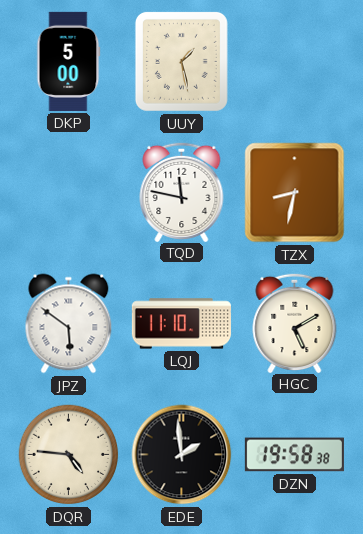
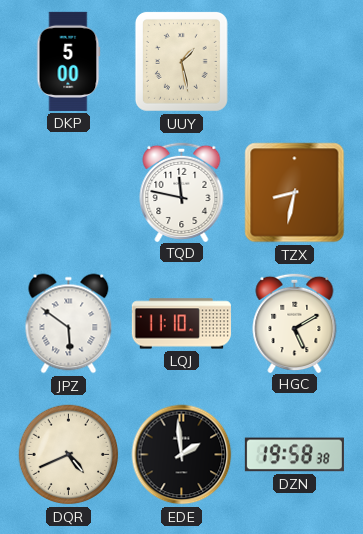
DQR: 4:46 -> 4:41
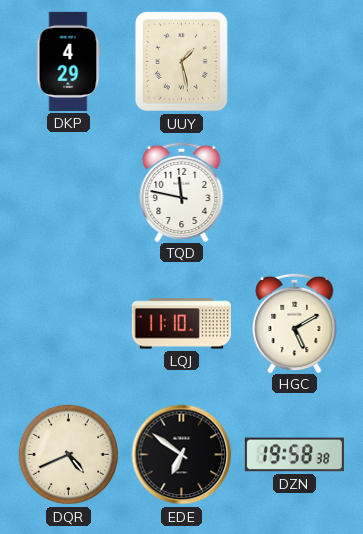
DKP: 5:00 -> 4:29
TZX: 8:32 -> none
JPZ: 5:51 -> none
EDE: 1:59 -> 6:51
